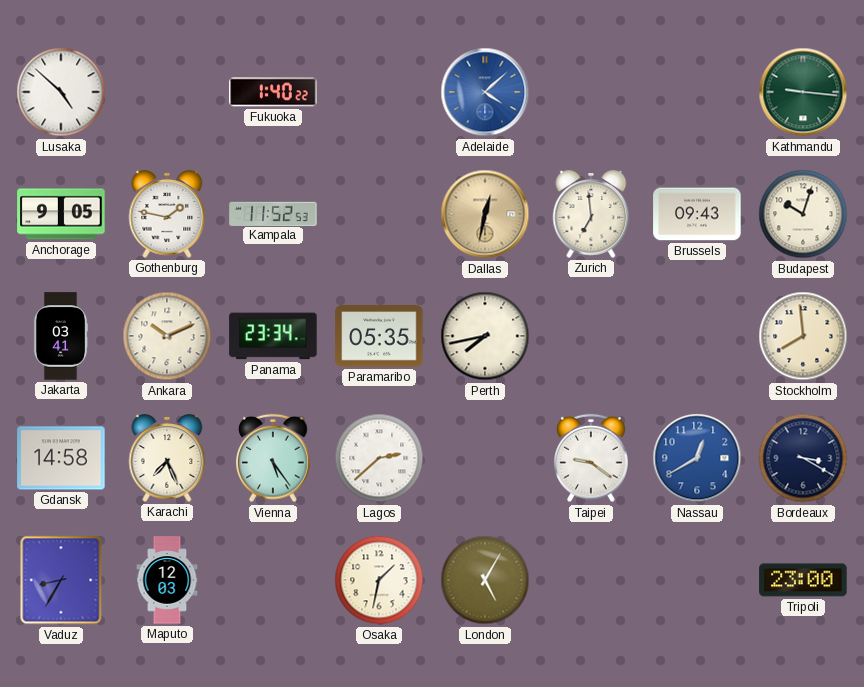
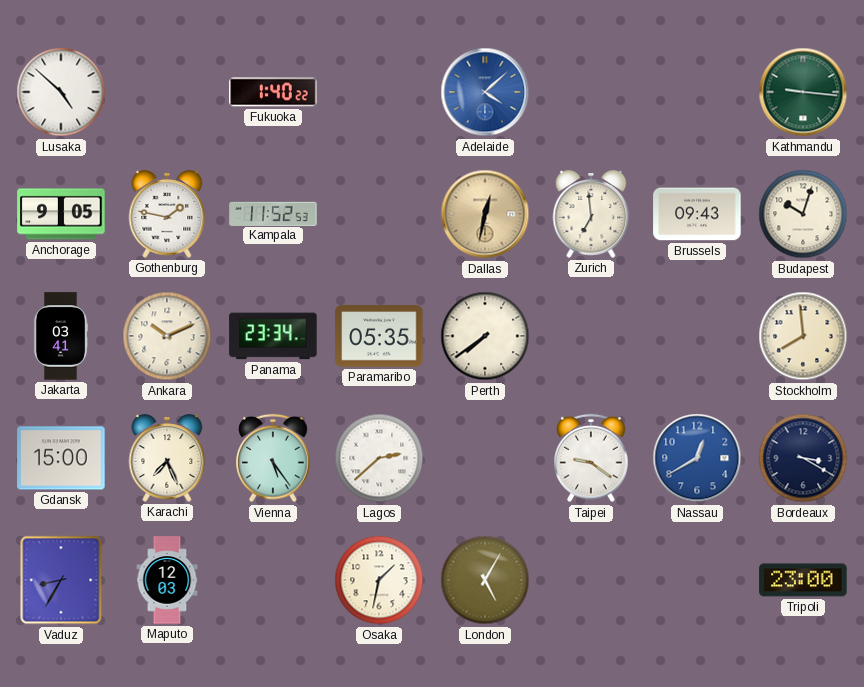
Perth: 7:43 -> 7:39
Gdansk: 14:58 -> 15:00
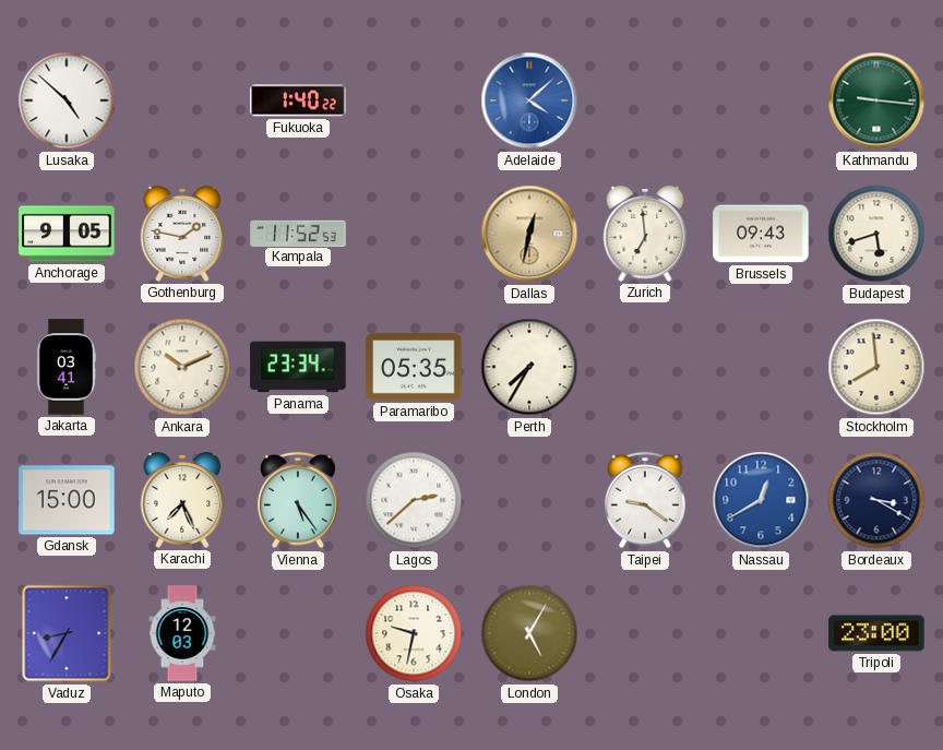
Budapest: 10:03 -> 5:42
Perth: 7:39 -> 7:35
Osaka: 1:32 -> 9:32
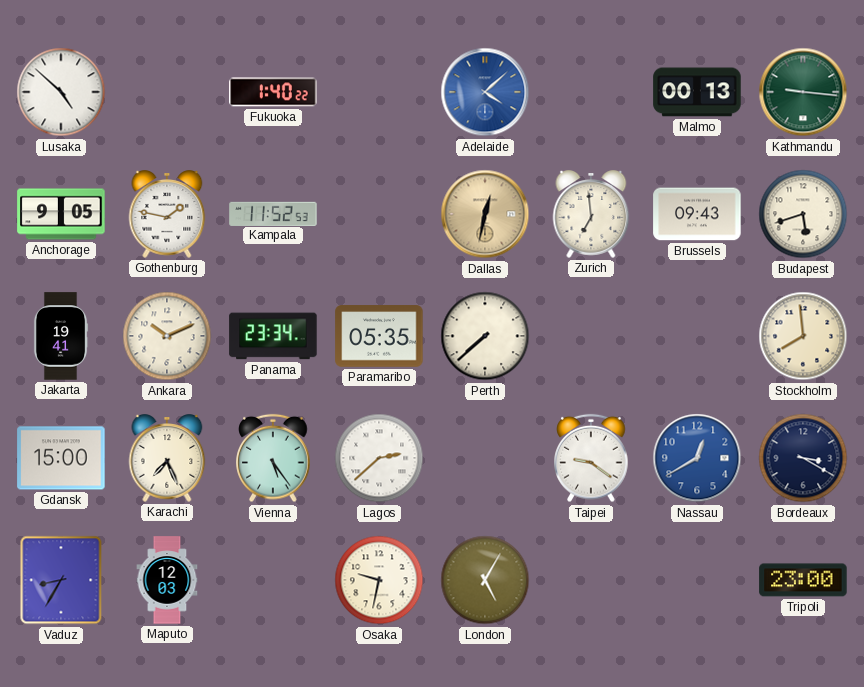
Malmo: none -> 00:13
Jakarta: 03:41 -> 19:41
Perth: 7:35 -> 7:38
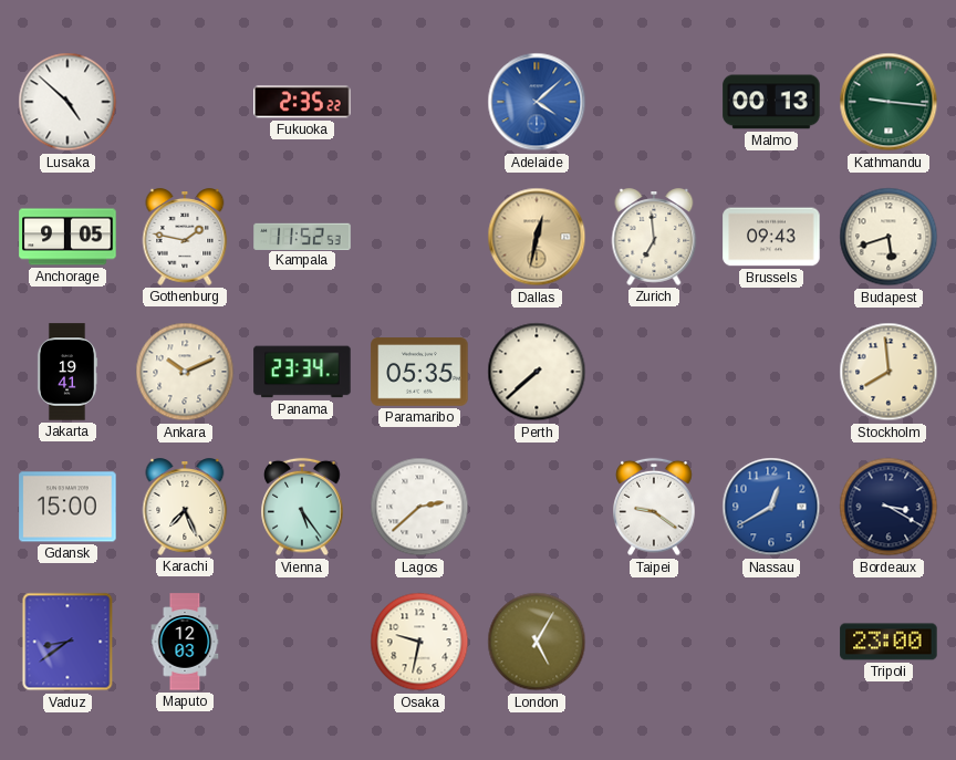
Fukuoka: 1:40 -> 2:35
Vaduz: 8:35 -> 8:39
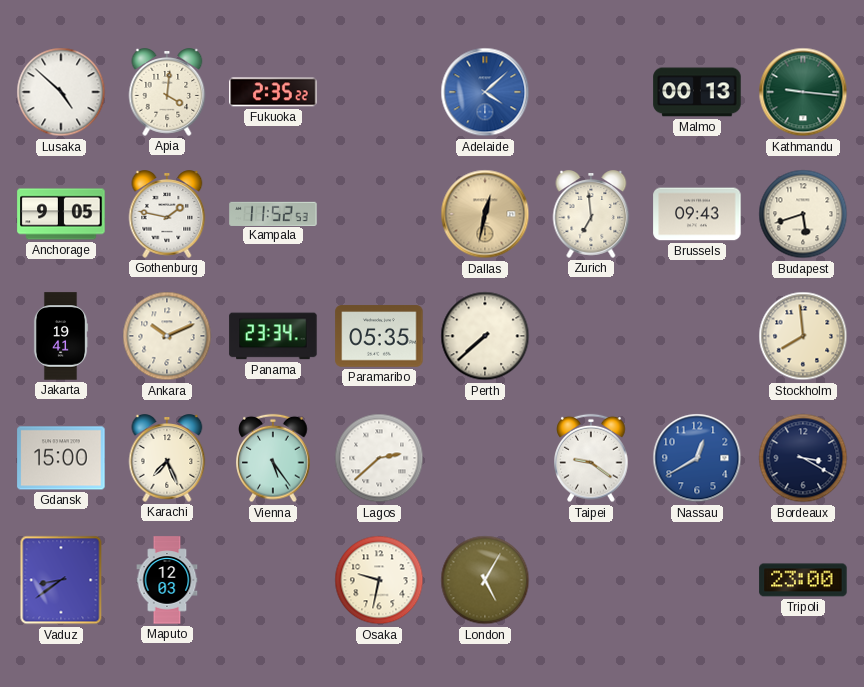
Apia: none -> 4:01
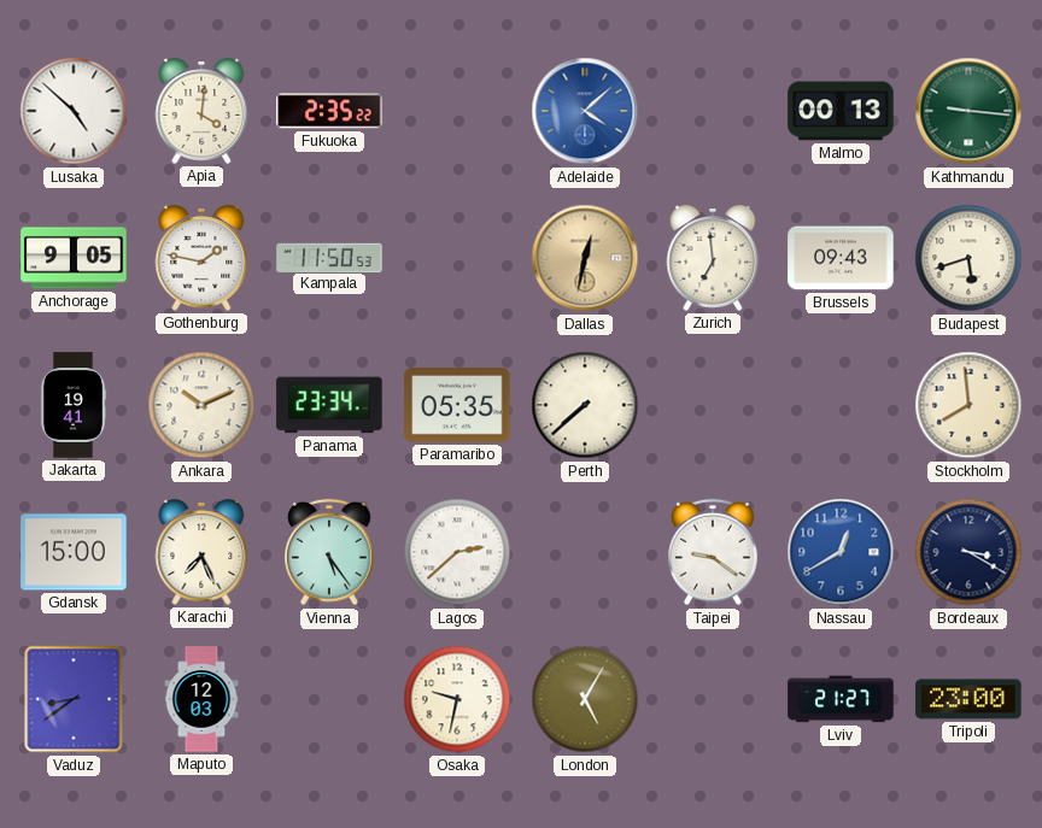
Kampala: 11:52 -> 11:50
Lviv: none -> 21:27
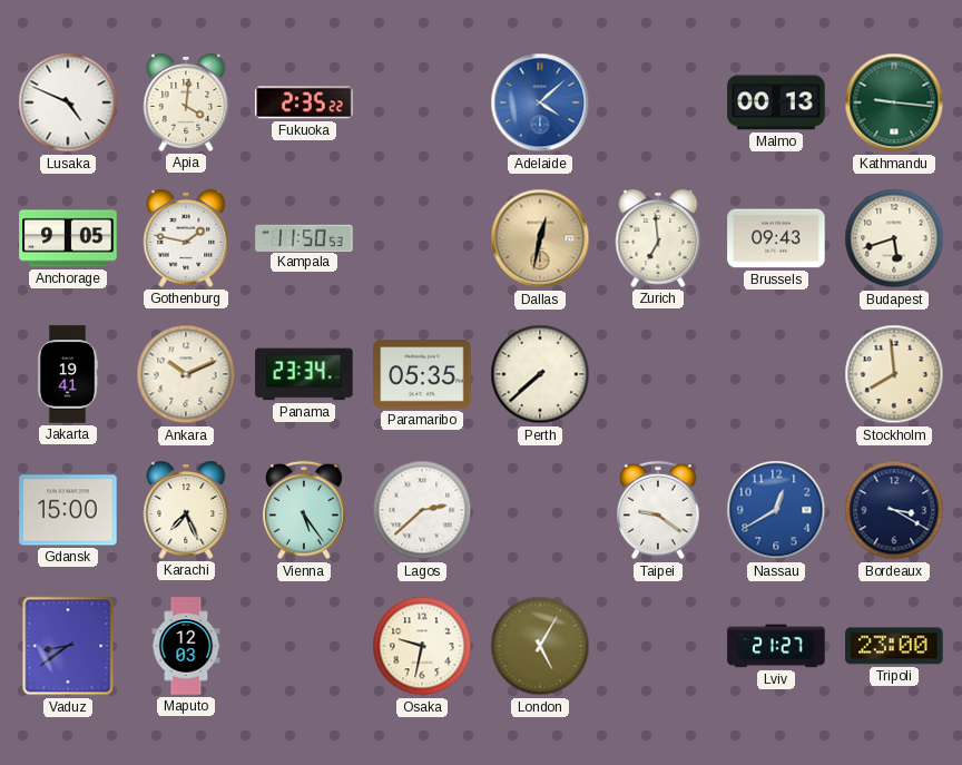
Lusaka: 4:52 -> 4:49
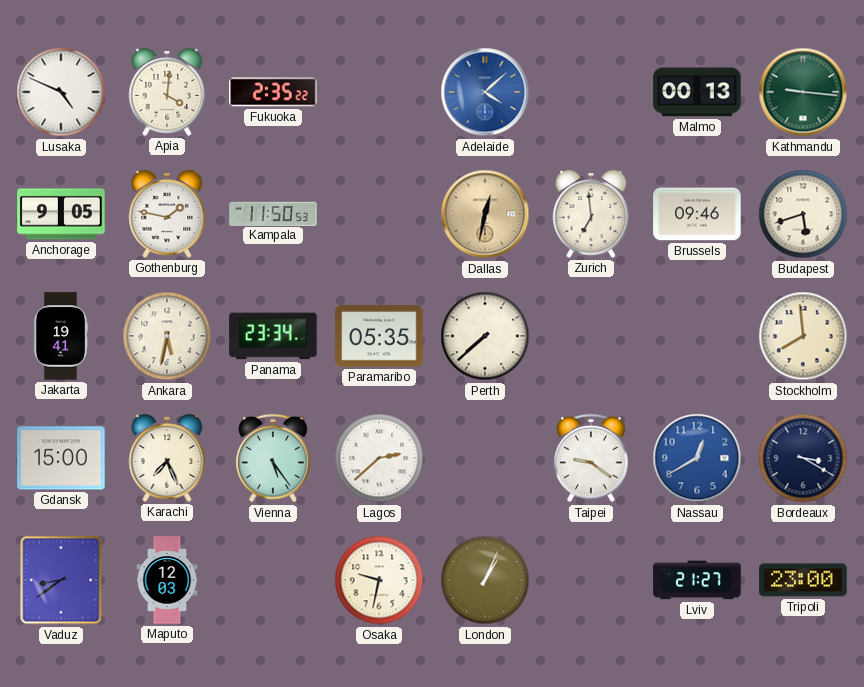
Brussels: 09:43 -> 09:46
Ankara: 10:11 -> 5:32
London: 5:05 -> 1:04
